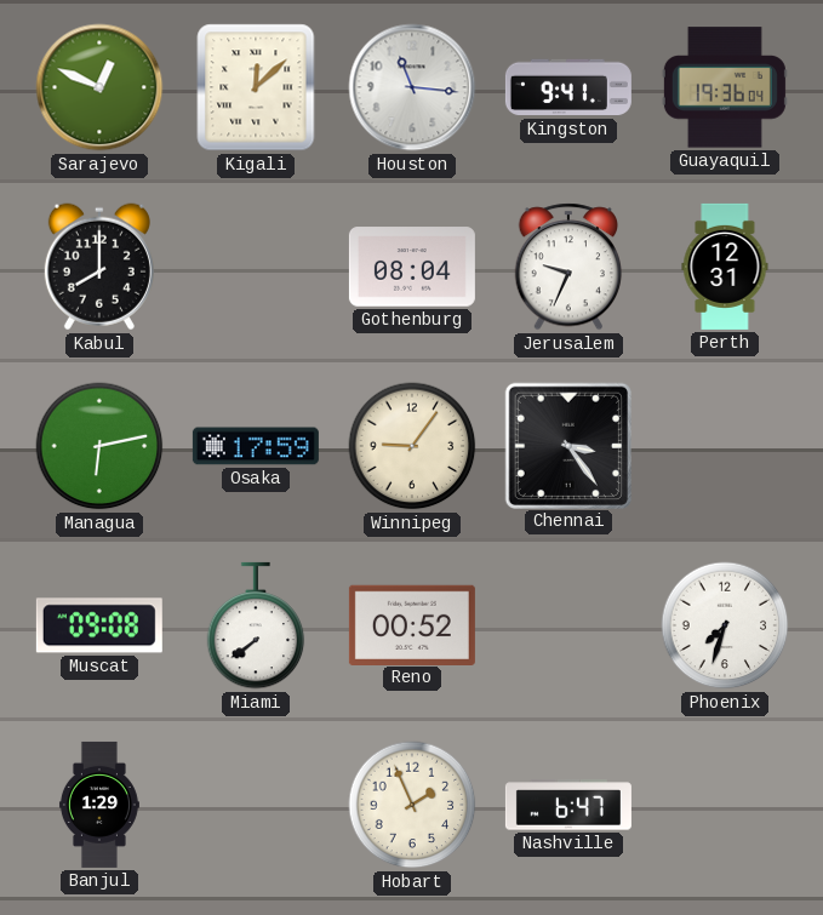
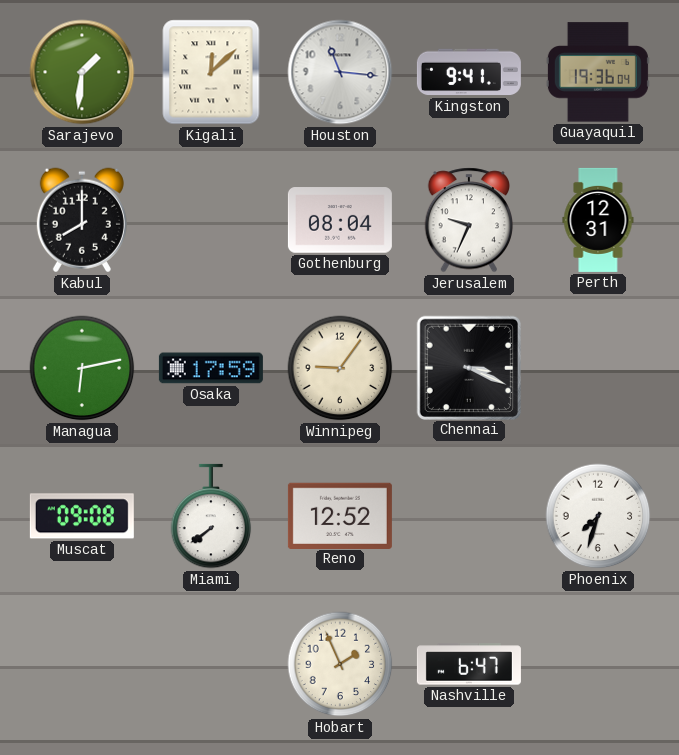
Sarajevo: 12:49 -> 1:31
Chennai: 3:24 -> 3:19
Reno: 00:52 -> 12:52
Banjul: 1:29 -> none
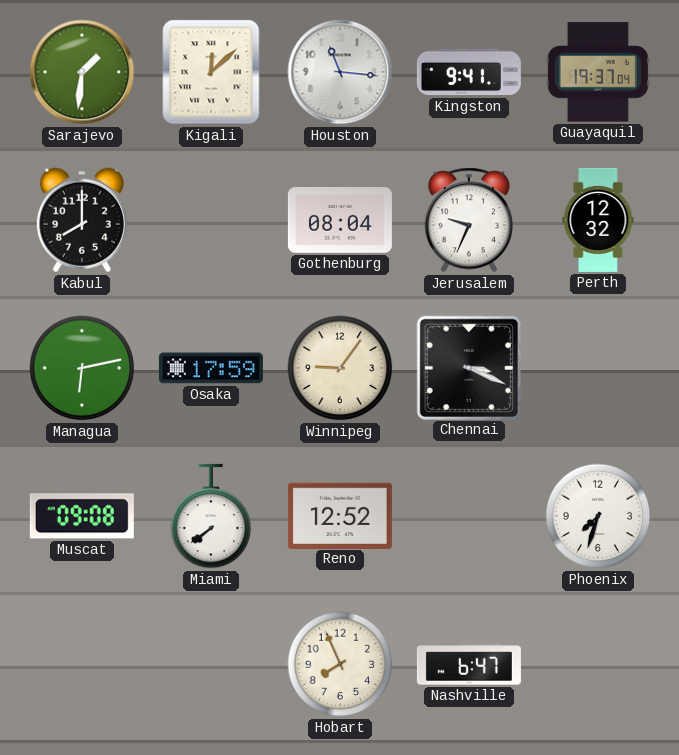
Guayaquil: 19:36 -> 19:37
Perth: 12:31 -> 12:32
Hobart: 1:56 -> 7:56
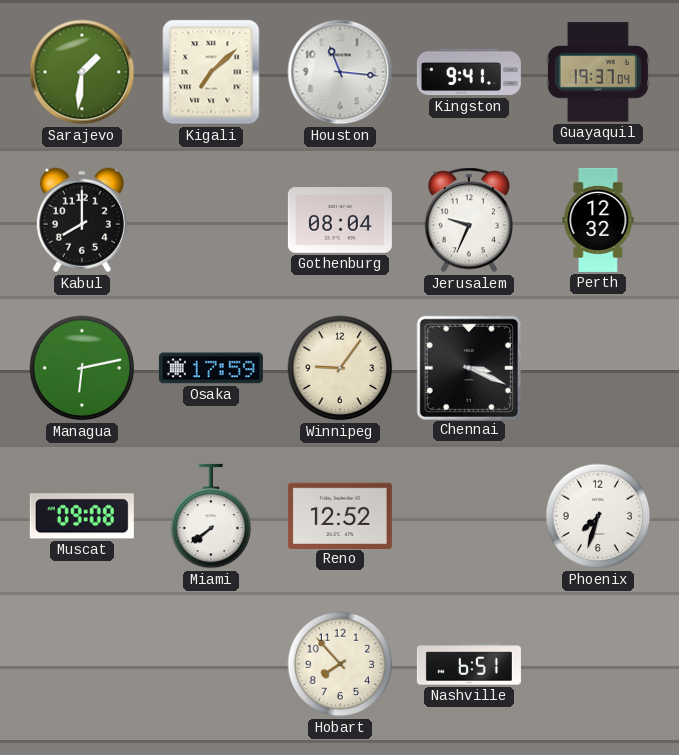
Kigali: 12:08 -> 7:08
Hobart: 7:56 -> 7:53
Nashville: 6:47 -> 6:51
